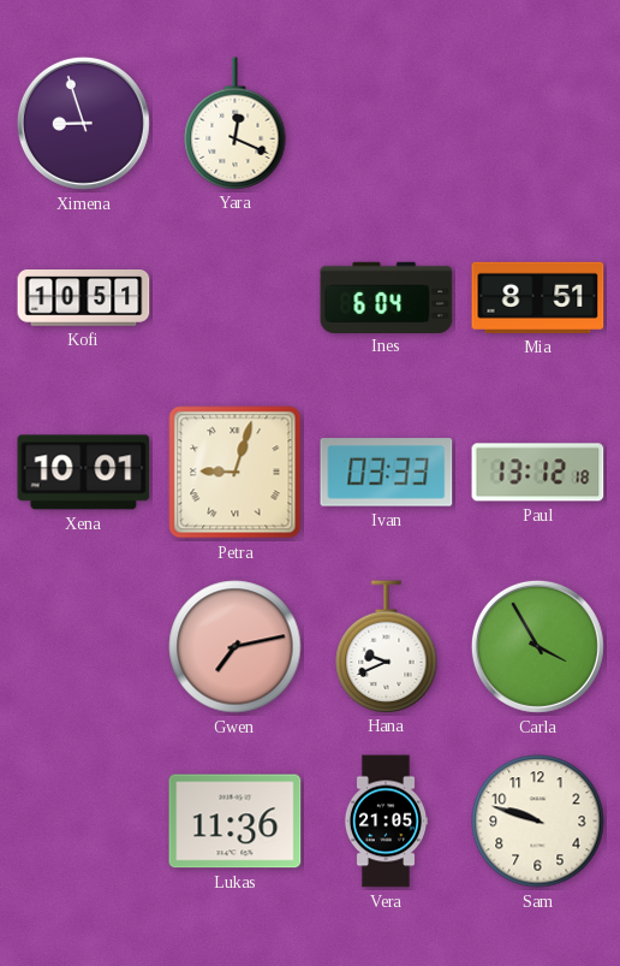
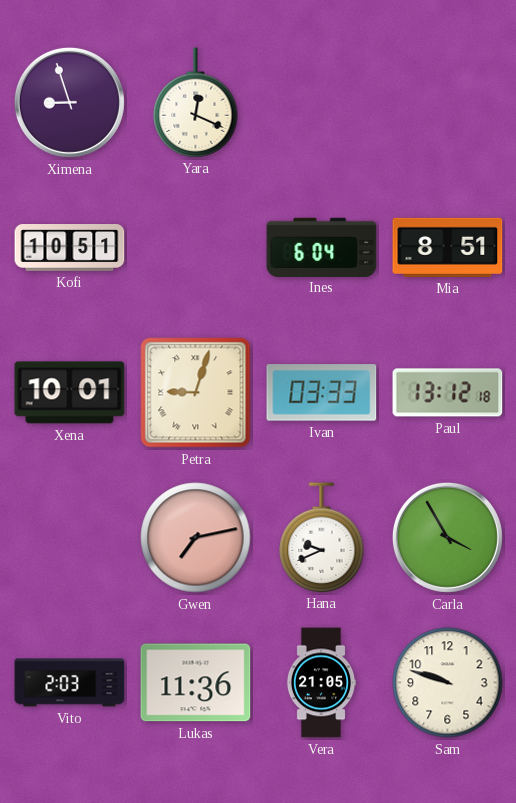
Vito: none -> 2:03
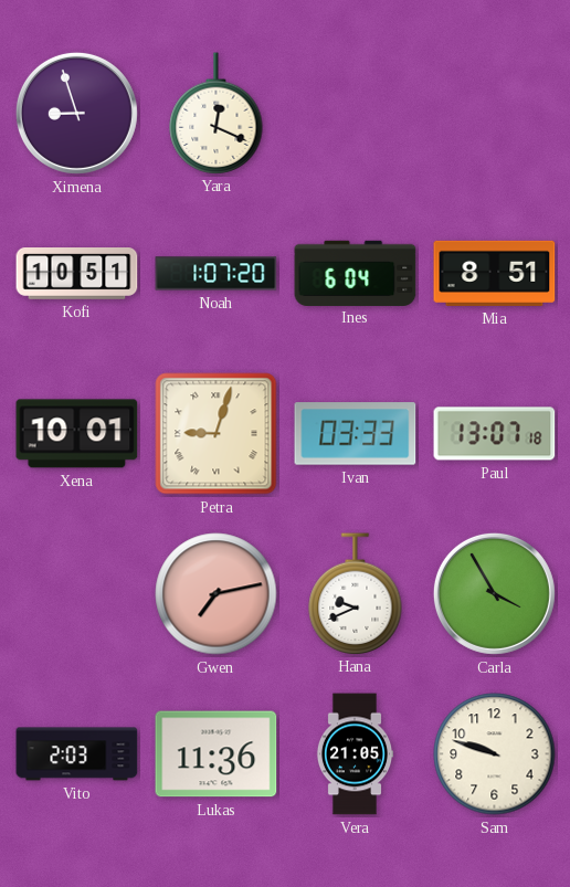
Noah: none -> 1:07
Paul: 13:12 -> 13:07
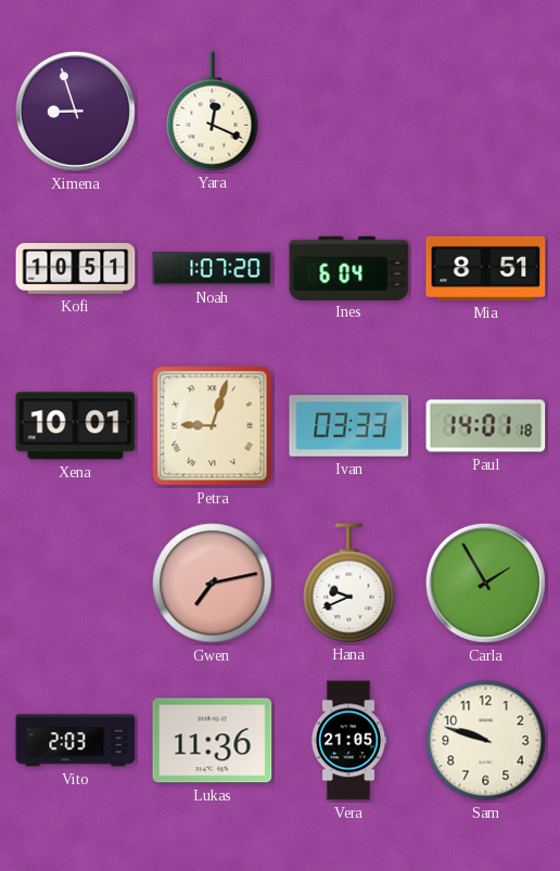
Paul: 13:07 -> 14:01
Carla: 3:55 -> 1:55
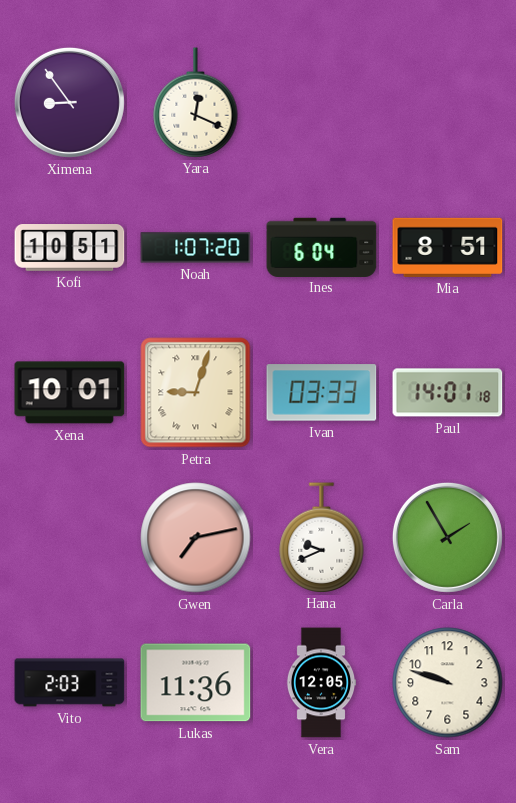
Ximena: 8:57 -> 8:54
Vera: 21:05 -> 12:05
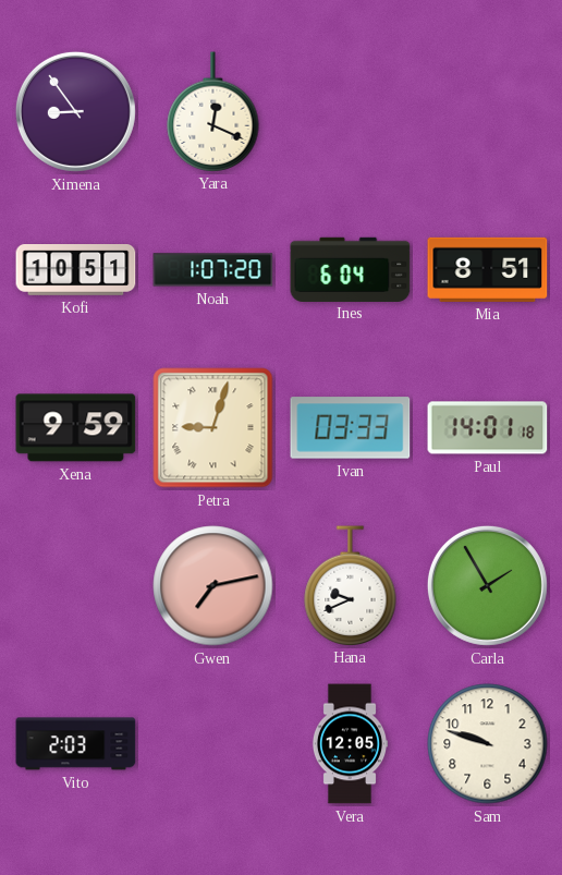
Xena: 10:01 -> 9:59
Lukas: 11:36 -> none
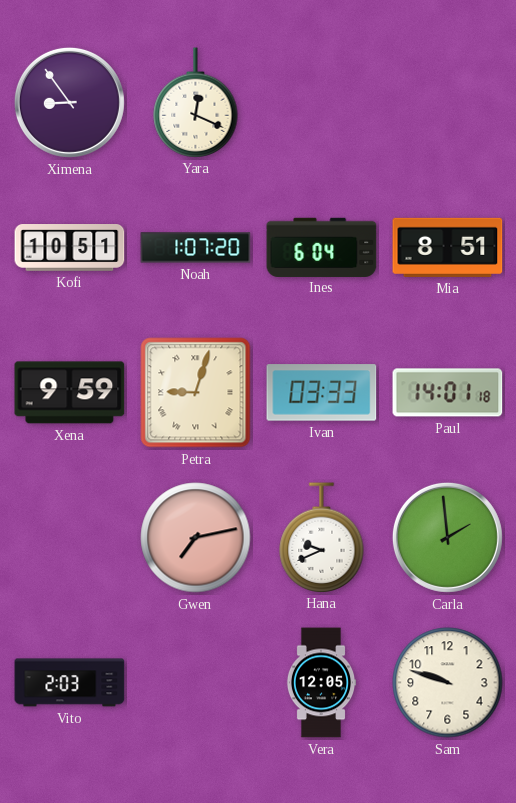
Carla: 1:55 -> 1:59
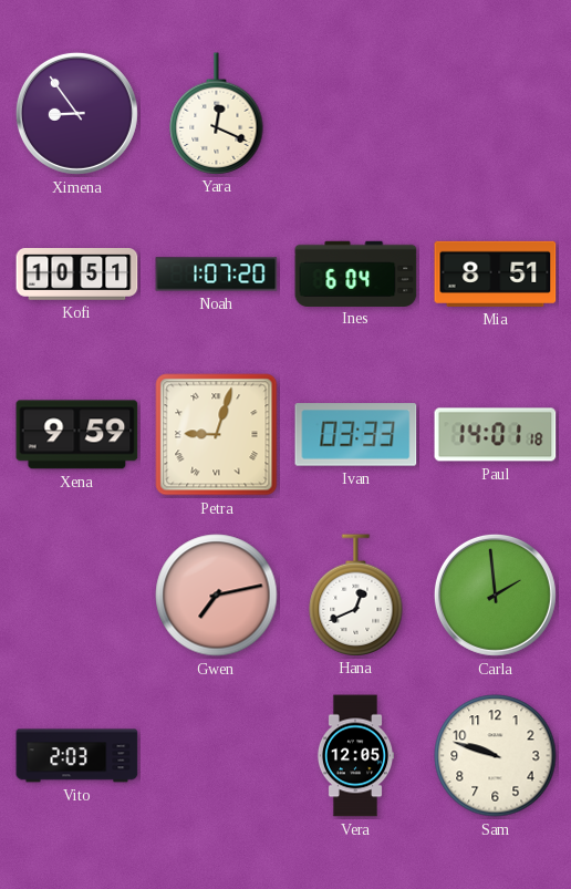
Hana: 9:41 -> 12:41
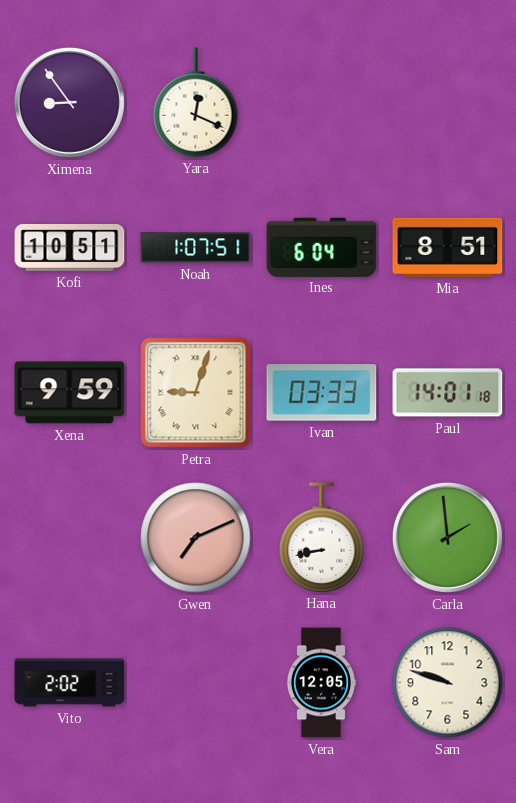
Noah: 1:07:20 -> 1:07:51
Gwen: 7:13 -> 7:11
Hana: 12:41 -> 8:43
Vito: 2:03 -> 2:02
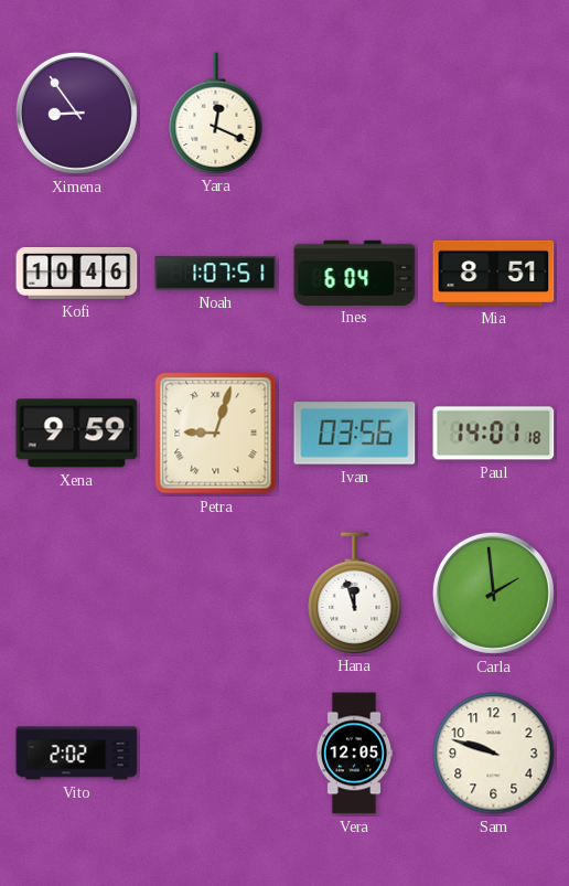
Kofi: 10:51 -> 10:46
Ivan: 03:33 -> 03:56
Gwen: 7:11 -> none
Hana: 8:43 -> 11:57
